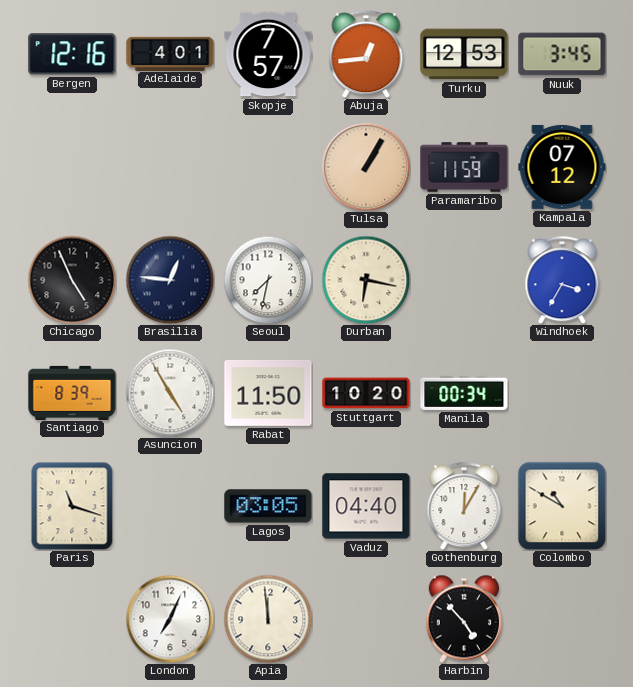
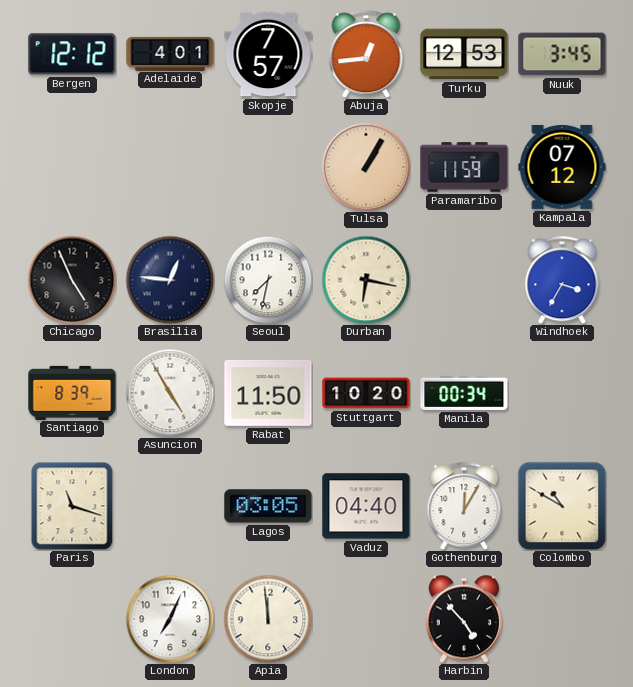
Bergen: 12:16 -> 12:12
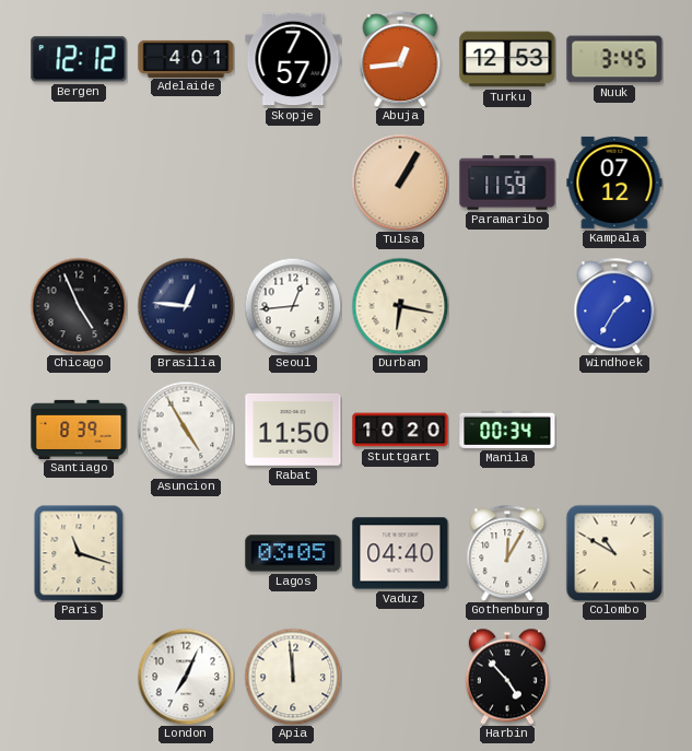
Seoul: 7:32 -> 12:44
Windhoek: 3:35 -> 1:35
